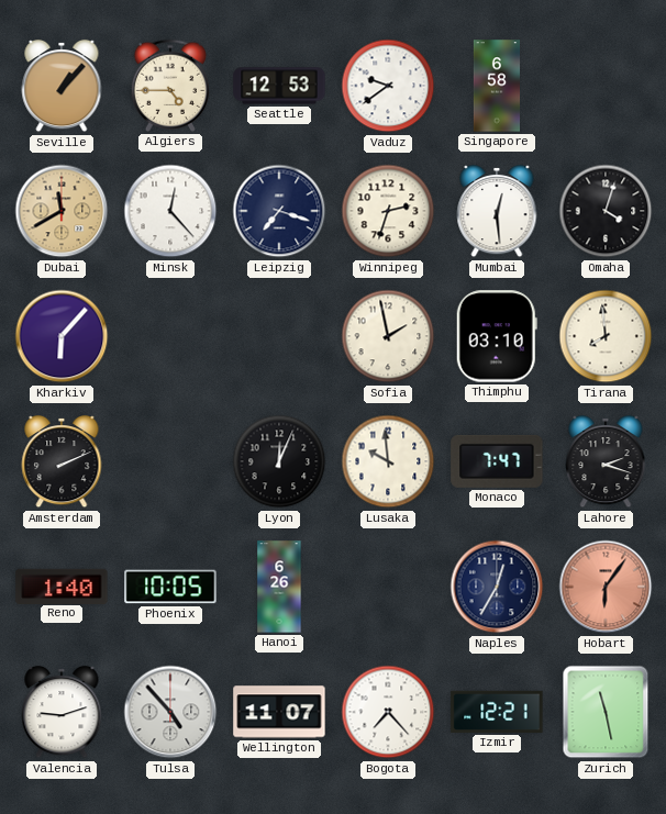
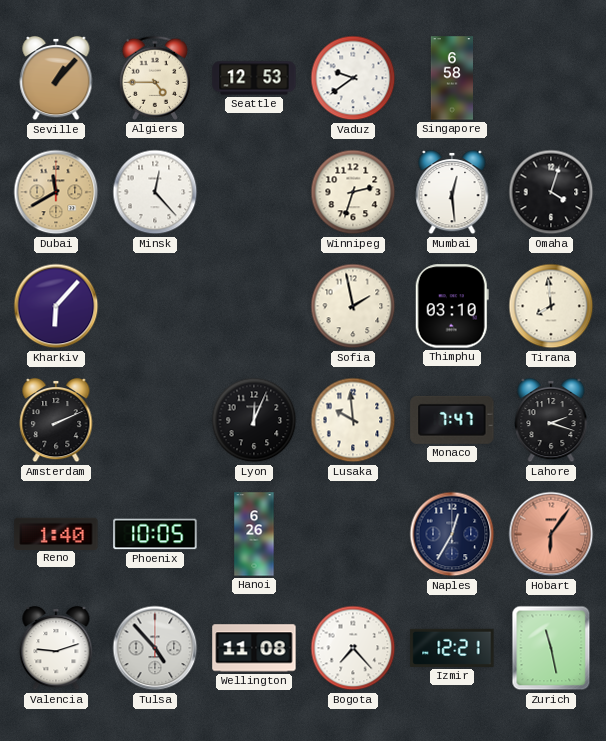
Leipzig: 7:18 -> none
Wellington: 11:07 -> 11:08
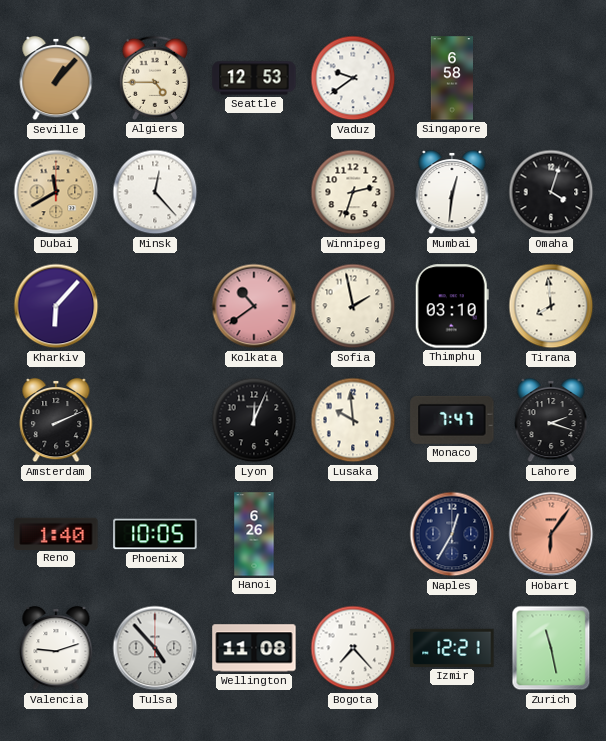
Mumbai: 12:29 -> 12:31
Kolkata: none -> 10:39
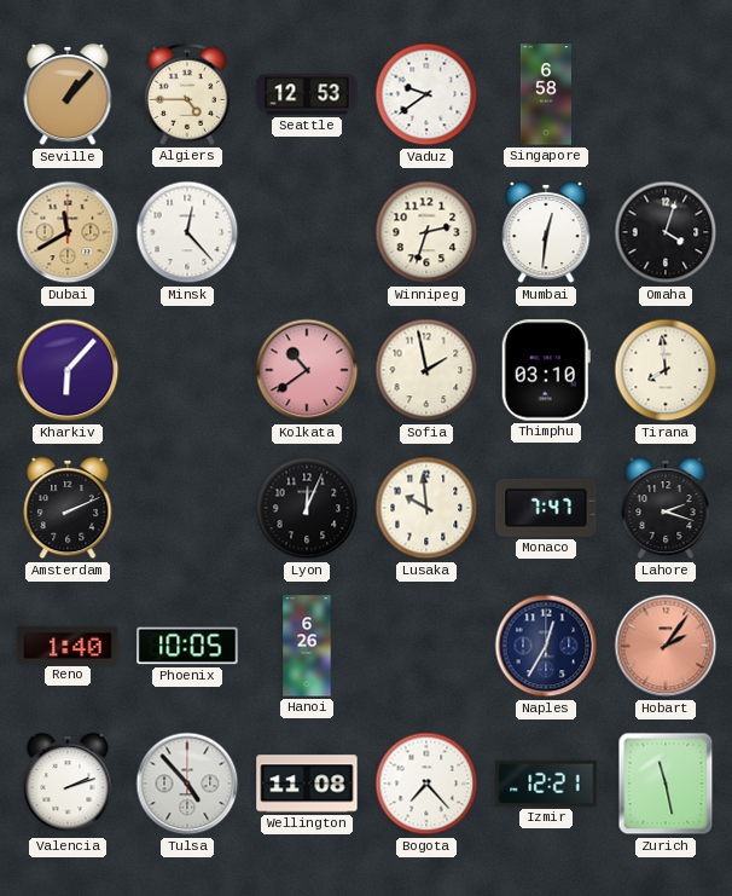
Hobart: 6:06 -> 2:06
Valencia: 9:12 -> 2:12
